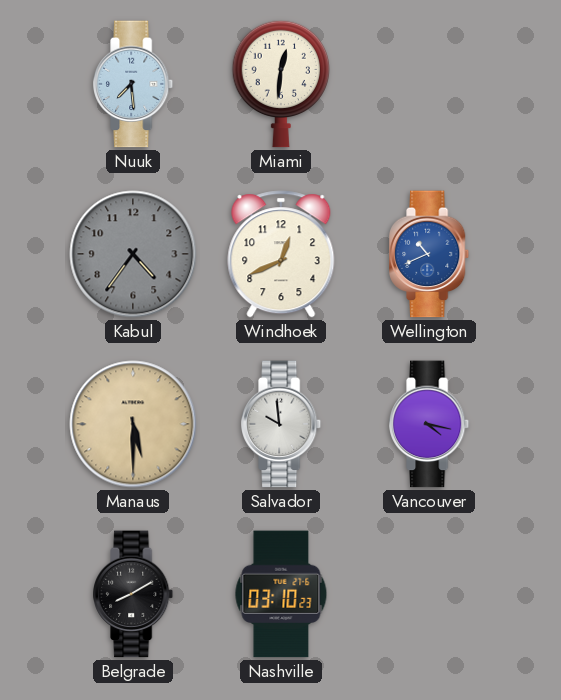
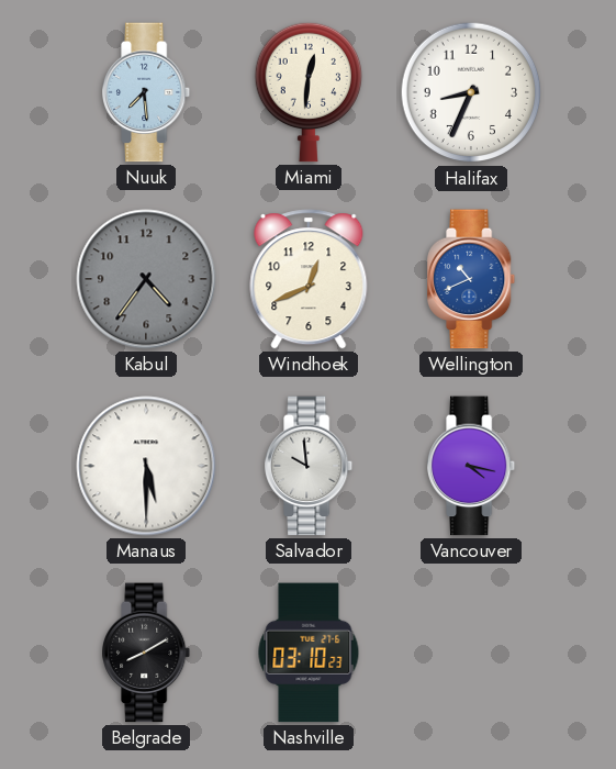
Halifax: none -> 8:34
Manaus dial: champagne -> white
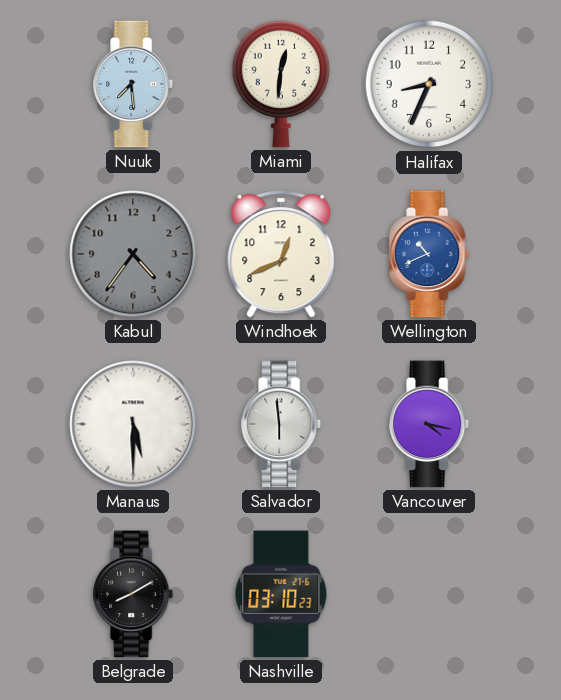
Salvador: 9:59 -> 5:59
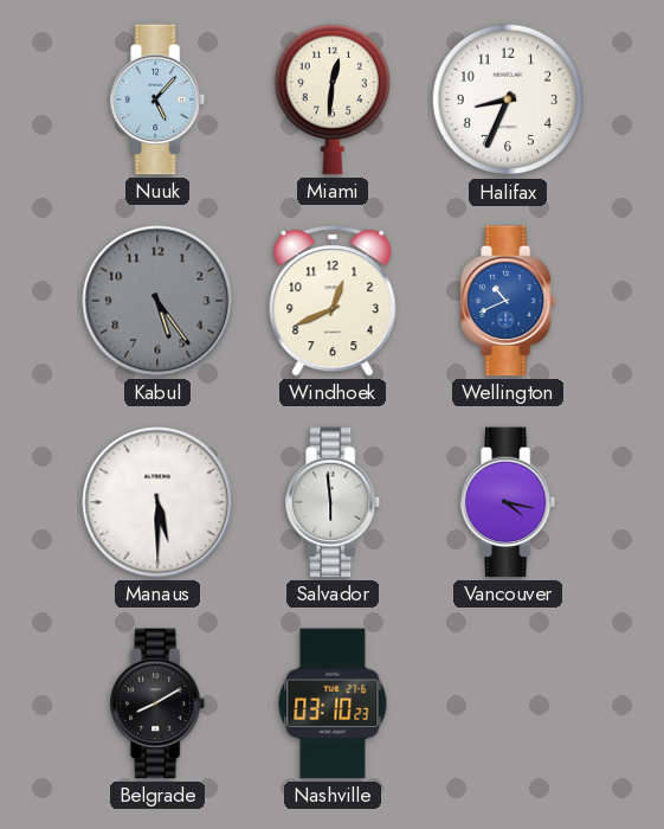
Nuuk: 7:29 -> 5:07
Kabul: 4:36 -> 5:24
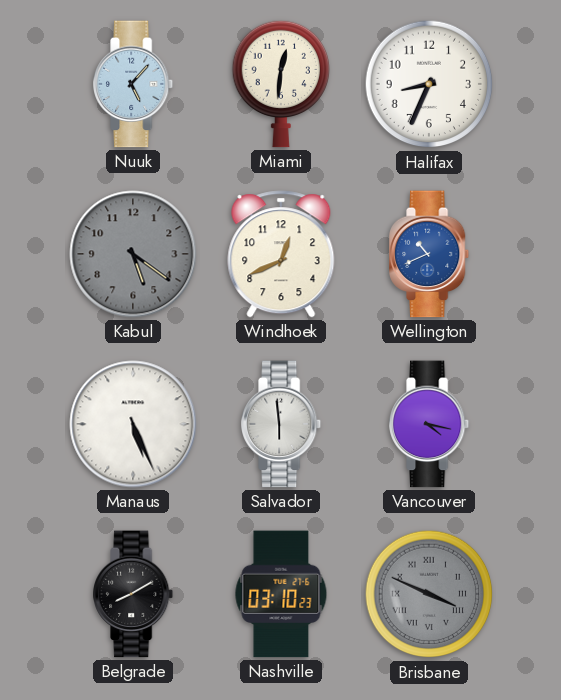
Kabul: 5:24 -> 5:21
Manaus: 5:30 -> 5:26
Brisbane: none -> 3:49
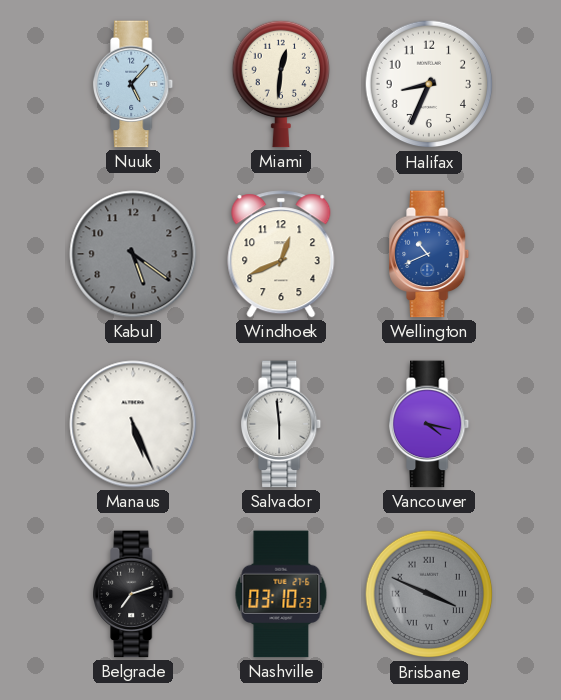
Belgrade: 8:10 -> 7:12
